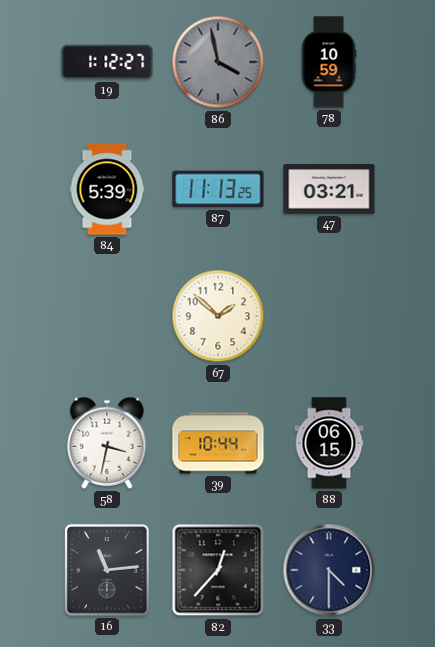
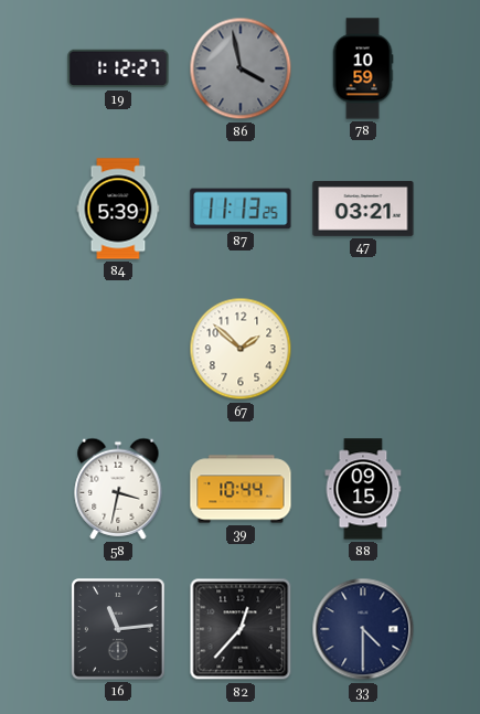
88: 06:15 -> 09:15
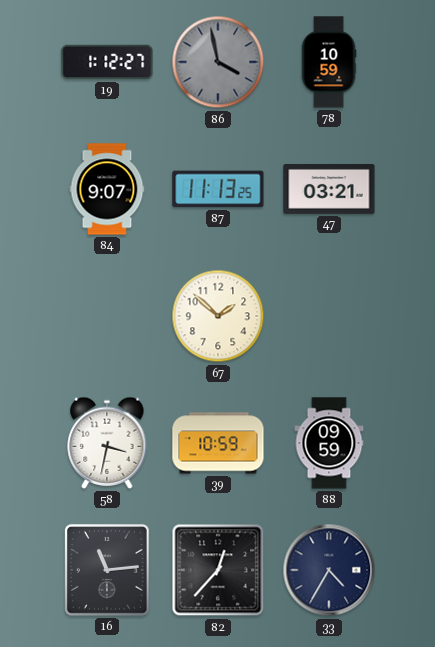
84: 5:39 -> 9:07
39: 10:44 -> 10:59
88: 09:15 -> 09:59
33: 4:30 -> 4:35
